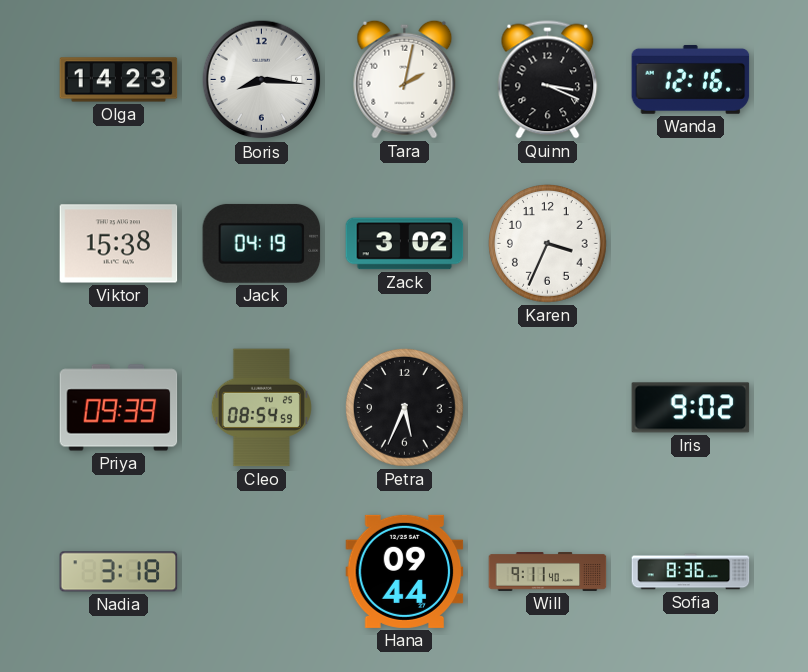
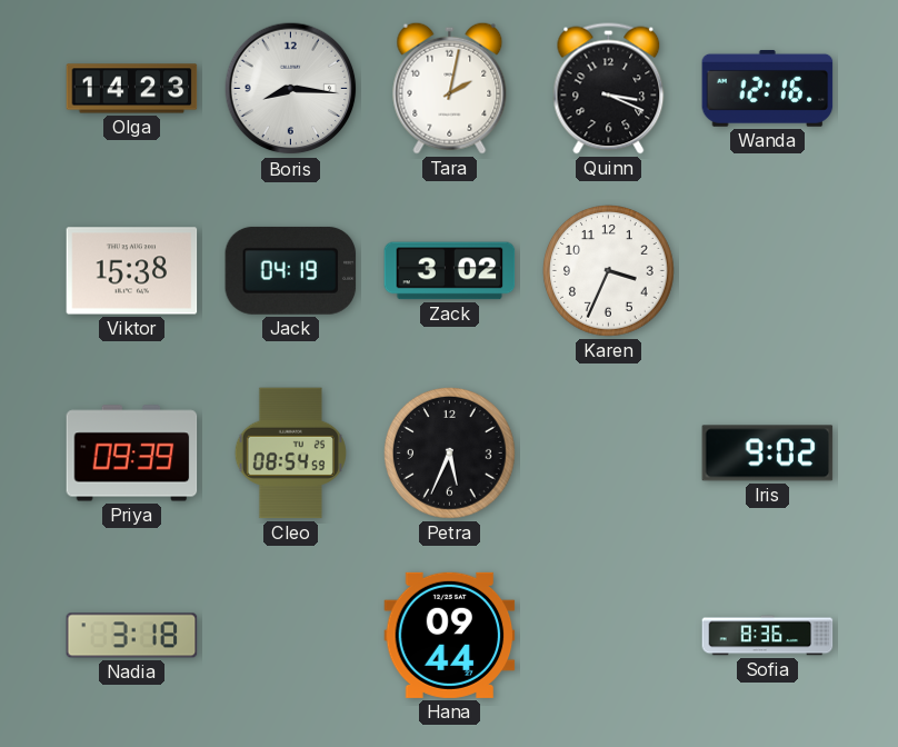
Will: 9:11 -> none
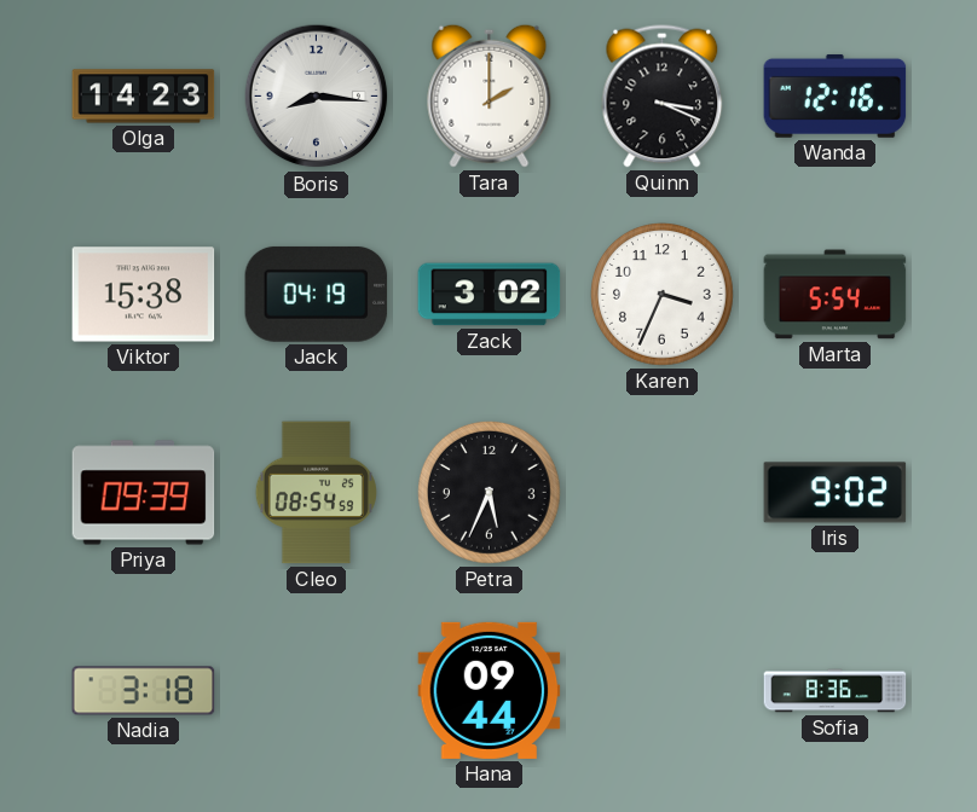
Tara: 2:02 -> 2:00
Marta: none -> 5:54
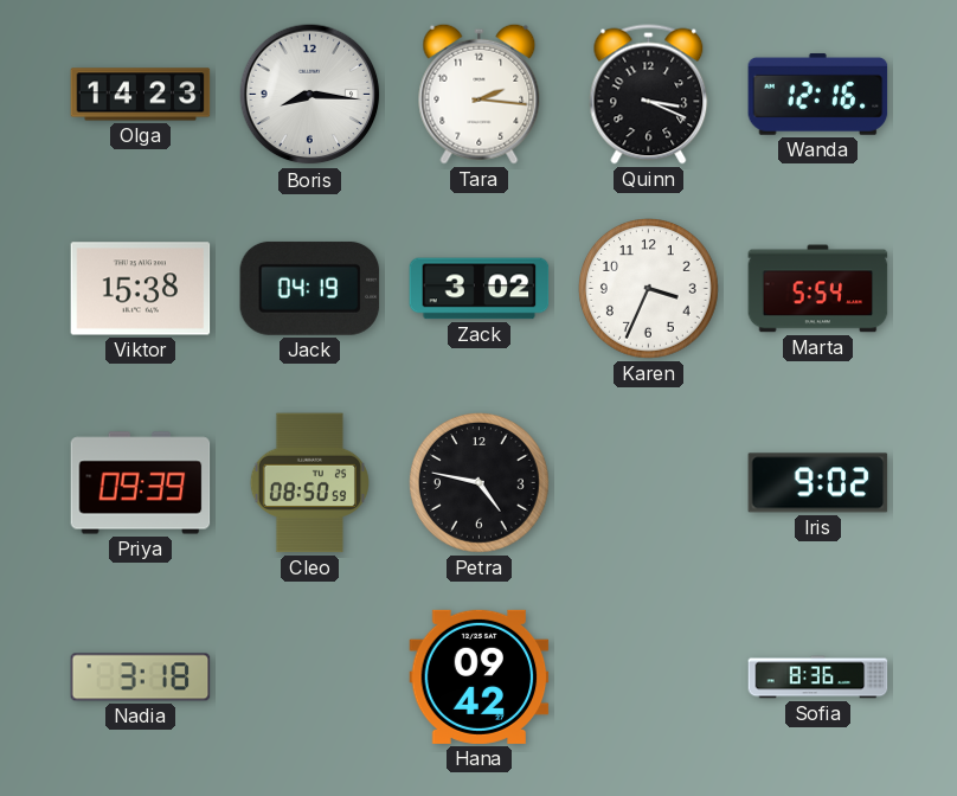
Tara: 2:00 -> 2:16
Cleo: 08:54 -> 08:50
Petra: 5:34 -> 4:47
Hana: 09:44 -> 09:42
